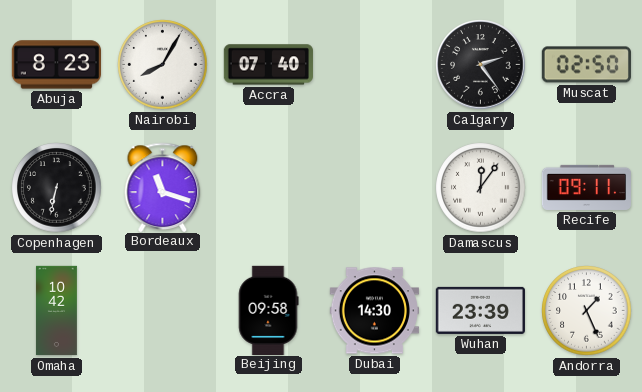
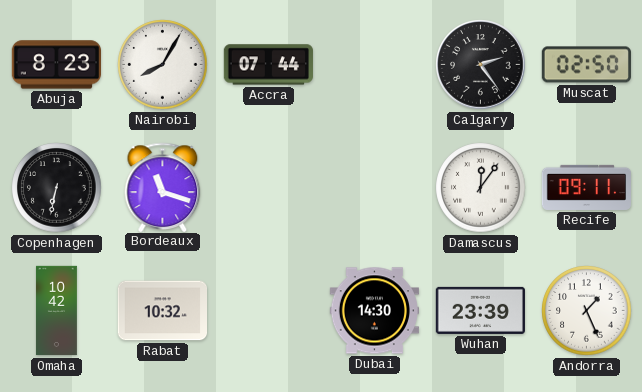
Accra: 07:40 -> 07:44
Rabat: none -> 10:32
Beijing: 09:58 -> none
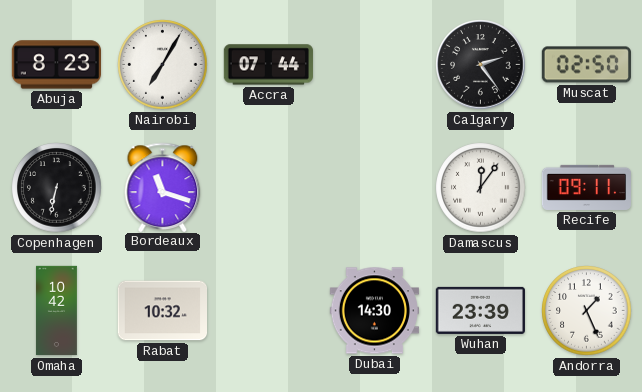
Nairobi: 8:05 -> 7:05
